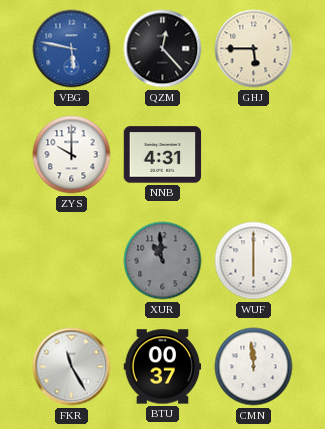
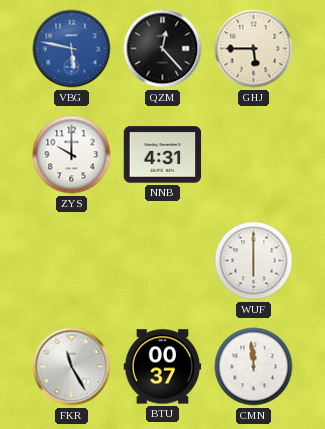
XUR: 10:59 -> none
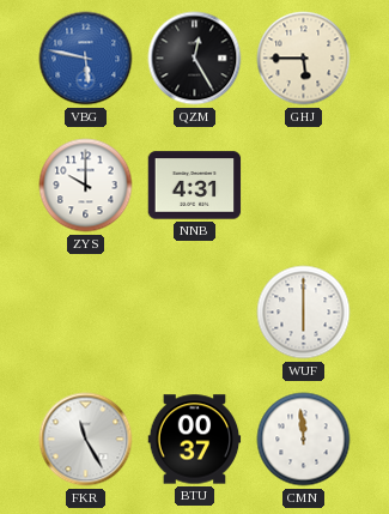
QZM: 12:23 -> 12:25
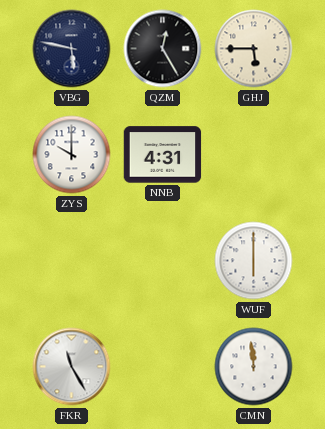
VBG dial: blue -> navy
BTU: 00:37 -> none
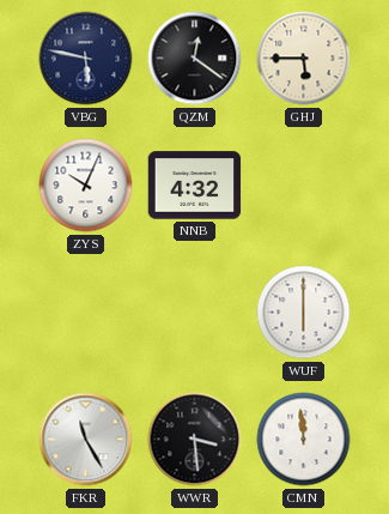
QZM: 12:25 -> 12:21
ZYS: 10:00 -> 10:04
NNB: 4:31 -> 4:32
WWR: none -> 3:29
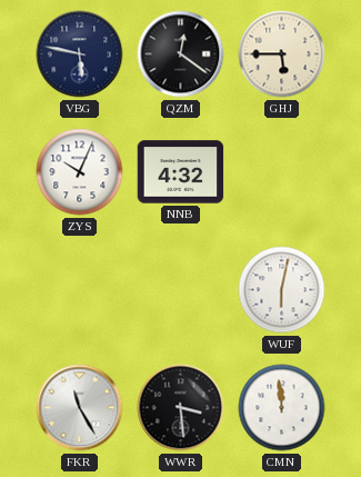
WUF: 6:00 -> 6:02
